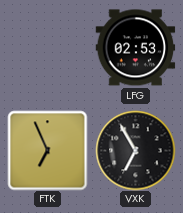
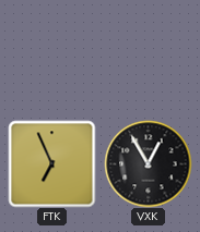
LFG: 02:53 -> none
VXK: 6:55 -> 12:55
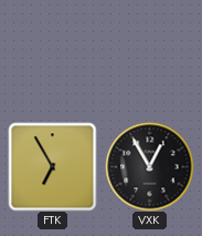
FTK: 6:56 -> 6:55
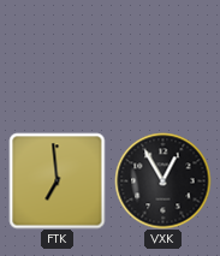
FTK: 6:55 -> 6:59
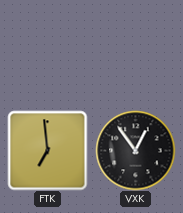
VXK: 12:55 -> 12:54
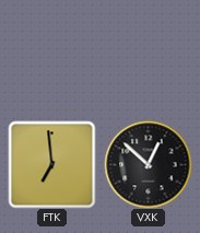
VXK: 12:54 -> 12:52
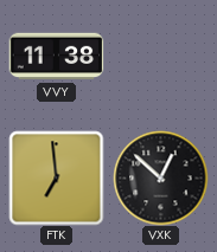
VVY: none -> 11:38
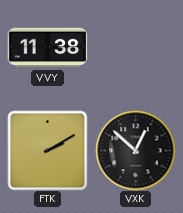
FTK: 6:59 -> 2:10
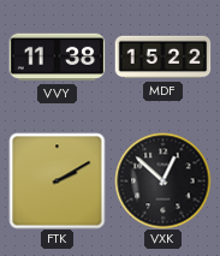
MDF: none -> 15:22
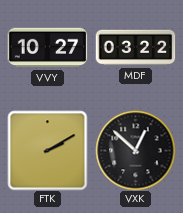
VVY: 11:38 -> 10:27
MDF: 15:22 -> 03:22
